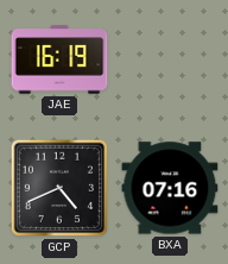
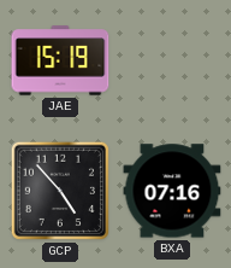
JAE: 16:19 -> 15:19
GCP: 4:41 -> 4:53
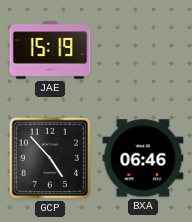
BXA: 07:16 -> 06:46
